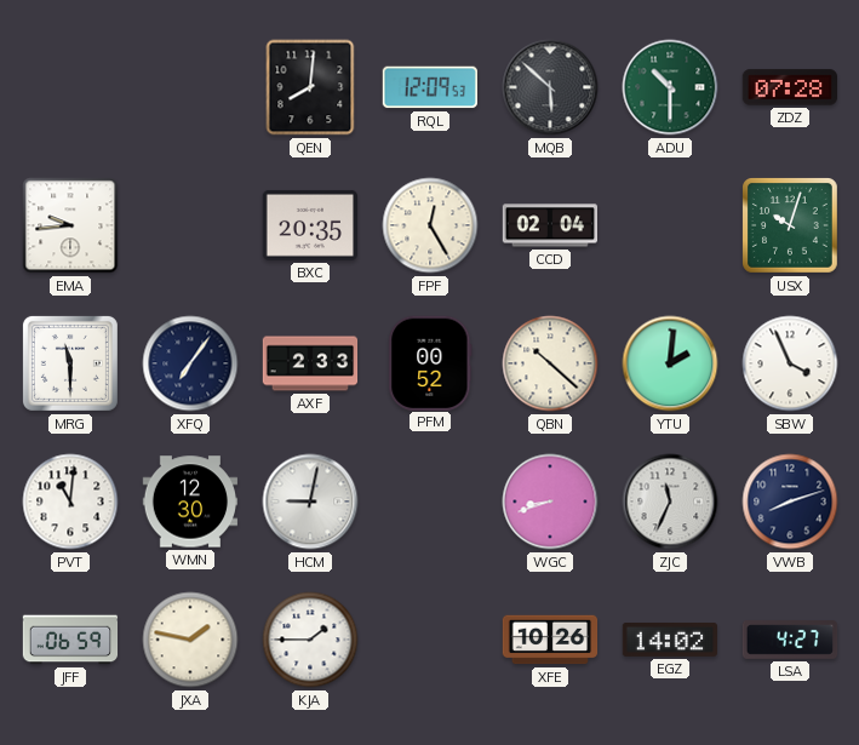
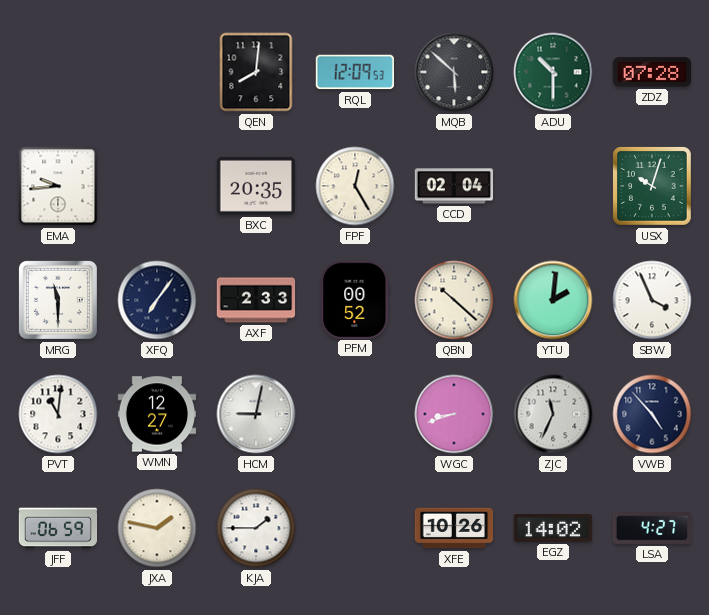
WMN: 12:30 -> 12:27
VWB: 8:12 -> 4:53
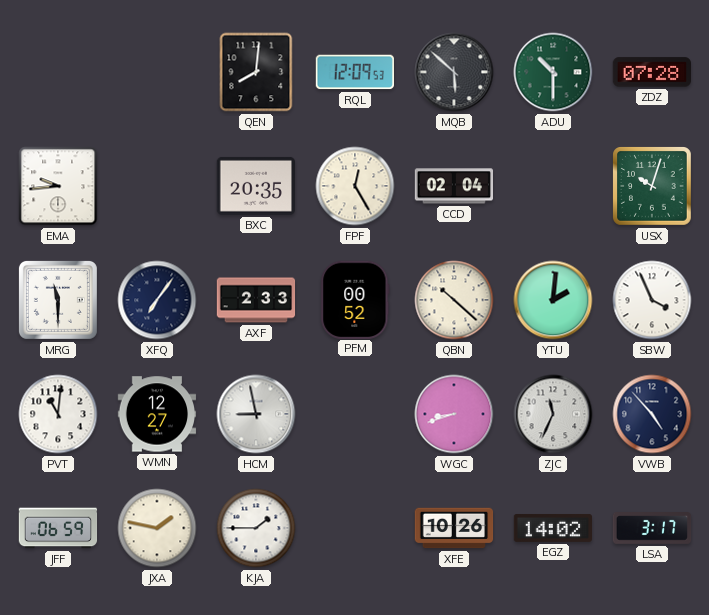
HCM: 9:02 -> 8:58
LSA: 4:27 -> 3:17
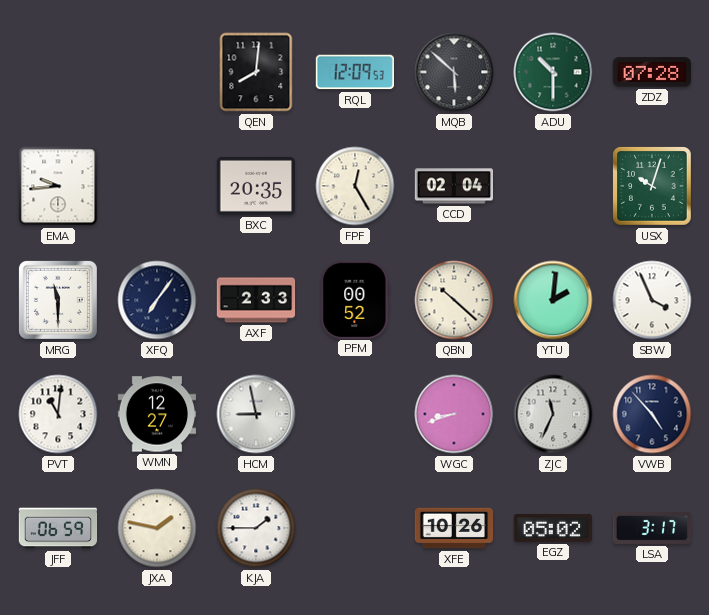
EGZ: 14:02 -> 05:02
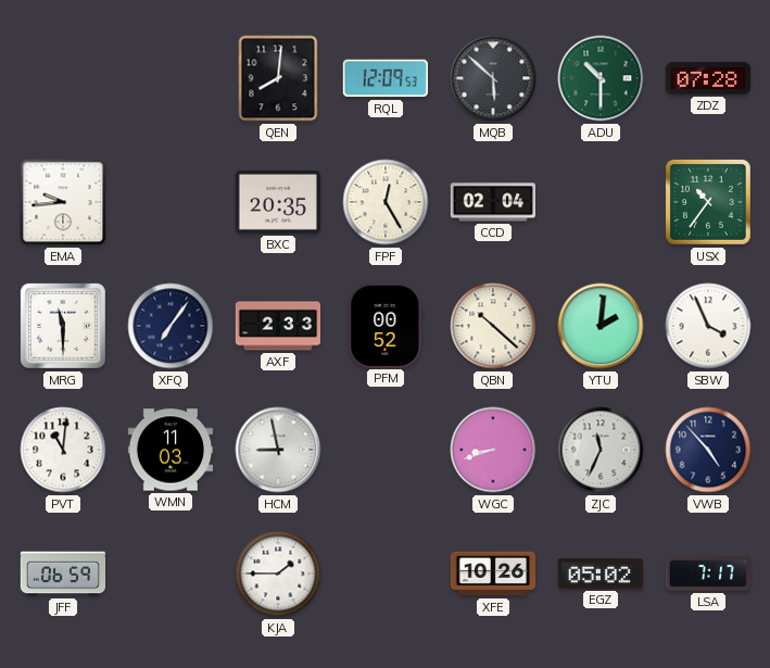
USX: 10:03 -> 10:36
WMN: 12:27 -> 11:03
JXA: 1:47 -> none
LSA: 3:17 -> 7:17
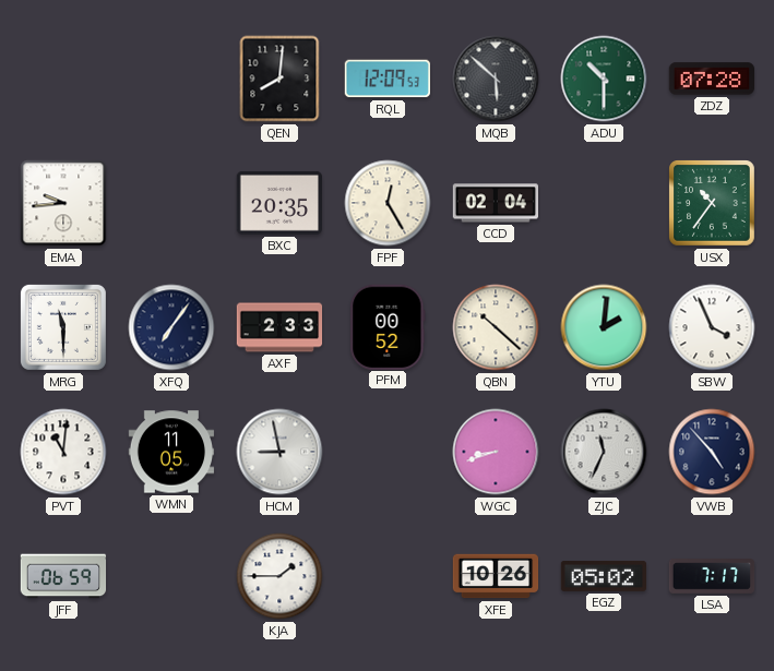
WMN: 11:03 -> 11:05
